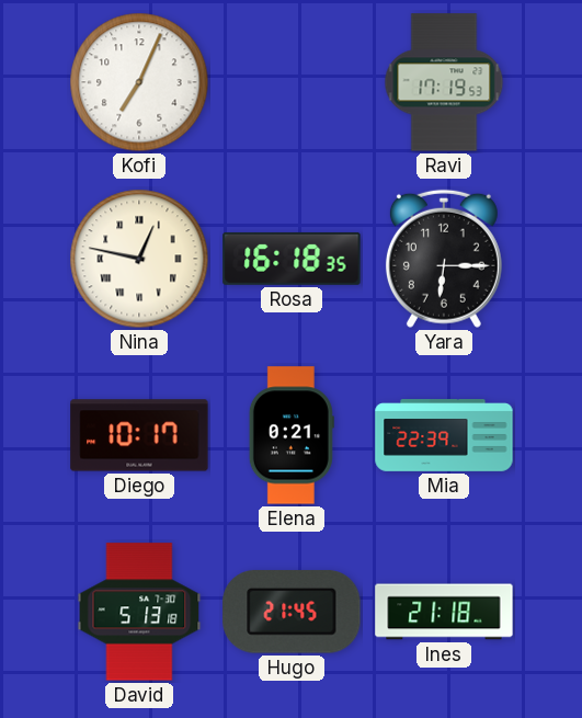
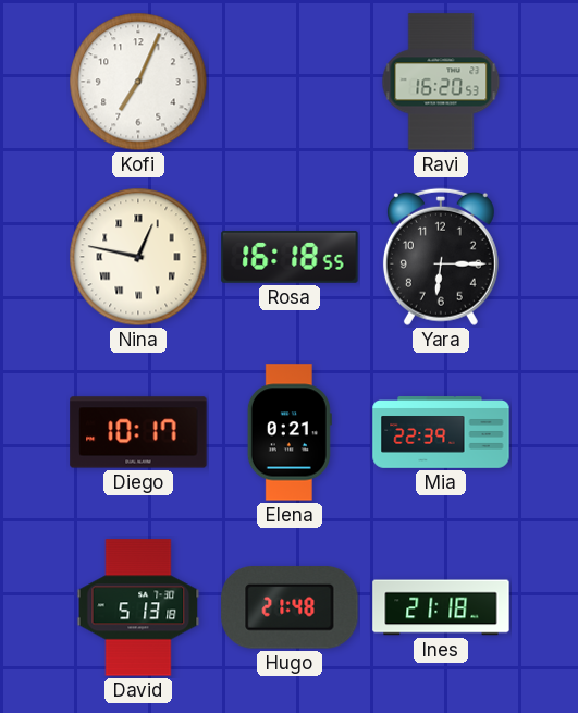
Ravi: 17:19 -> 16:20
Rosa: 16:18:35 -> 16:18:55
Hugo: 21:45 -> 21:48
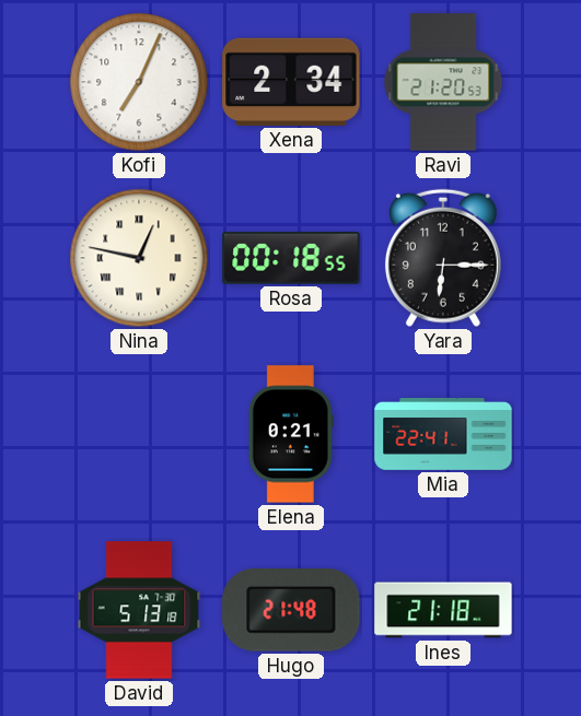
Xena: none -> 2:34
Ravi: 16:20 -> 21:20
Rosa: 16:18 -> 00:18
Diego: 10:17 -> none
Mia: 22:39 -> 22:41
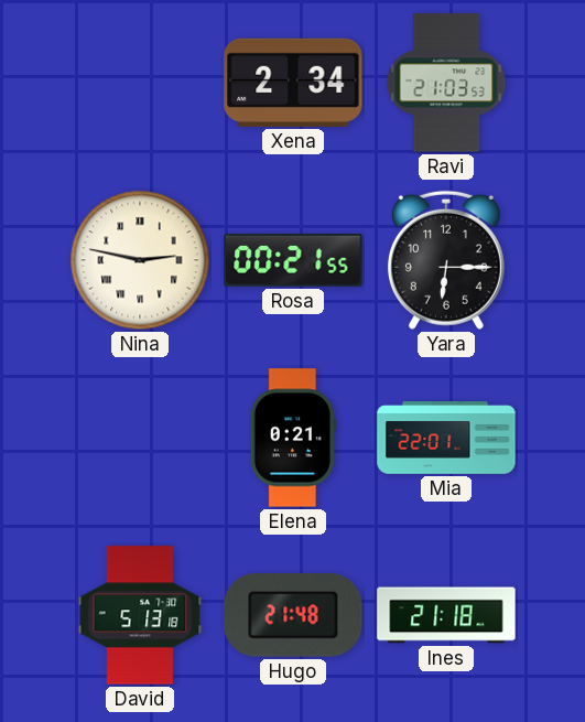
Kofi: 7:04 -> none
Ravi: 21:20 -> 21:03
Nina: 12:47 -> 2:47
Rosa: 00:18 -> 00:21
Mia: 22:41 -> 22:01
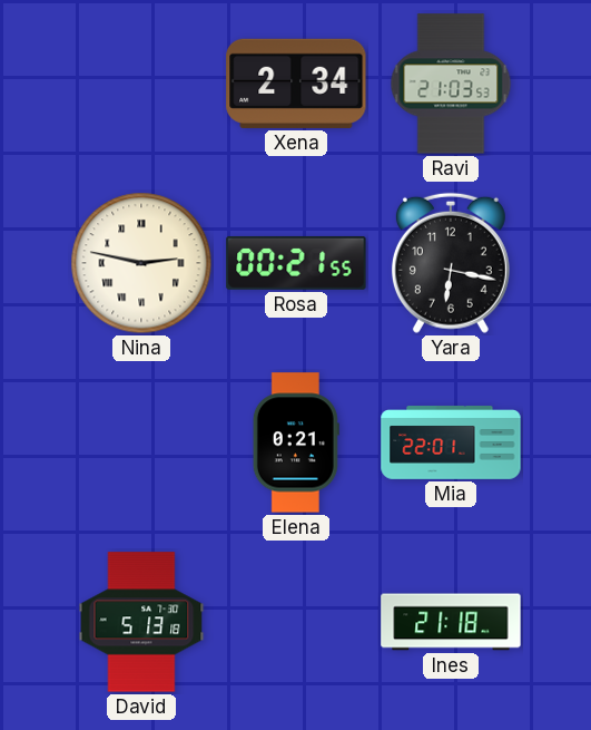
Yara: 6:15 -> 6:17
Hugo: 21:48 -> none
